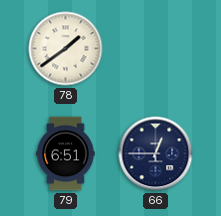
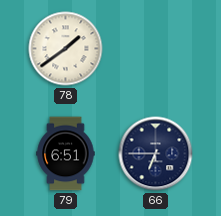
66: 12:45 -> 6:45
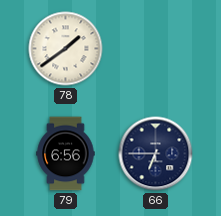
79: 6:51 -> 6:56
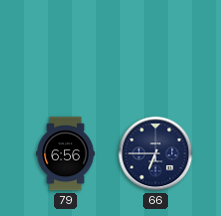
78: 1:39 -> none
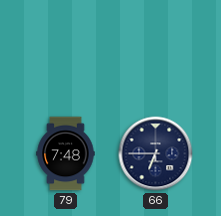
79: 6:56 -> 7:48
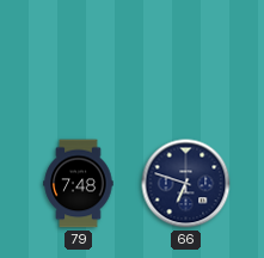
66: 6:45 -> 6:48
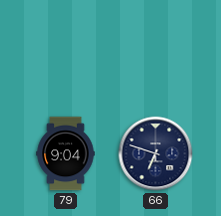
79: 7:48 -> 9:04
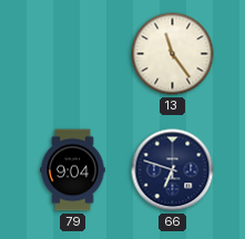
13: none -> 11:24
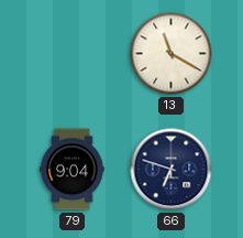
13: 11:24 -> 11:20
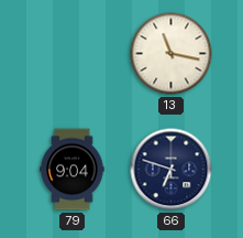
13: 11:20 -> 11:17
